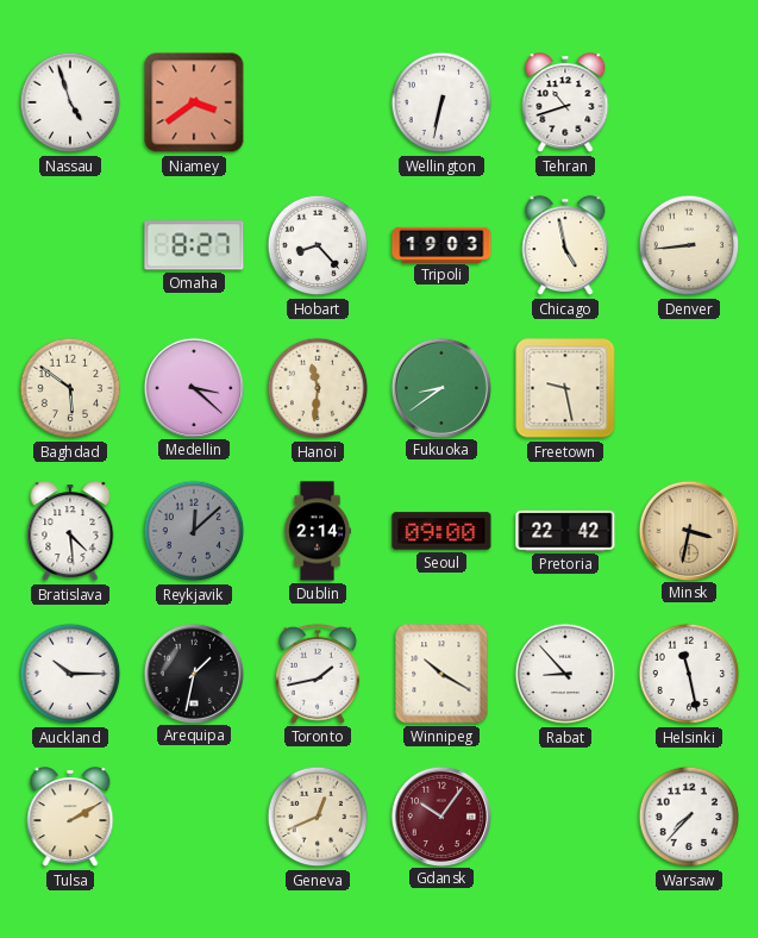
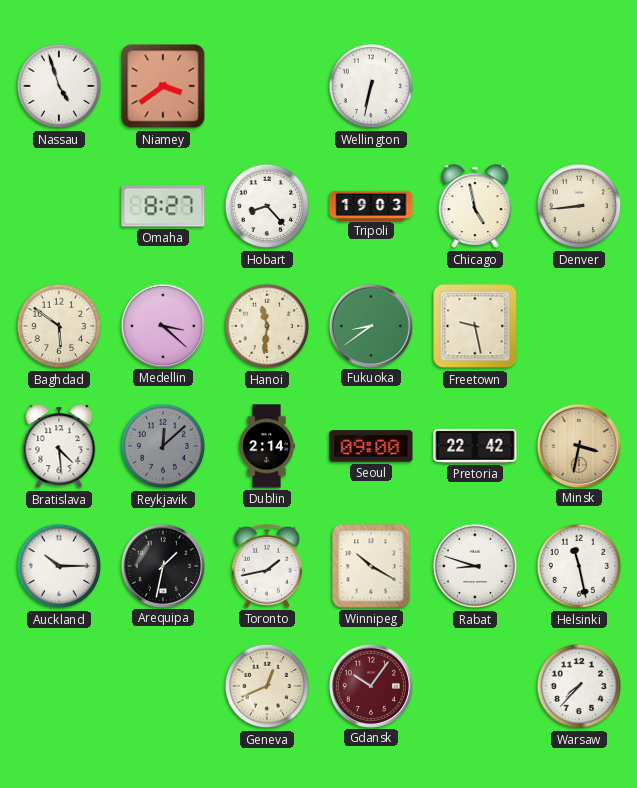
Tehran: 10:42 -> none
Rabat: 8:53 -> 8:48
Tulsa: 2:10 -> none
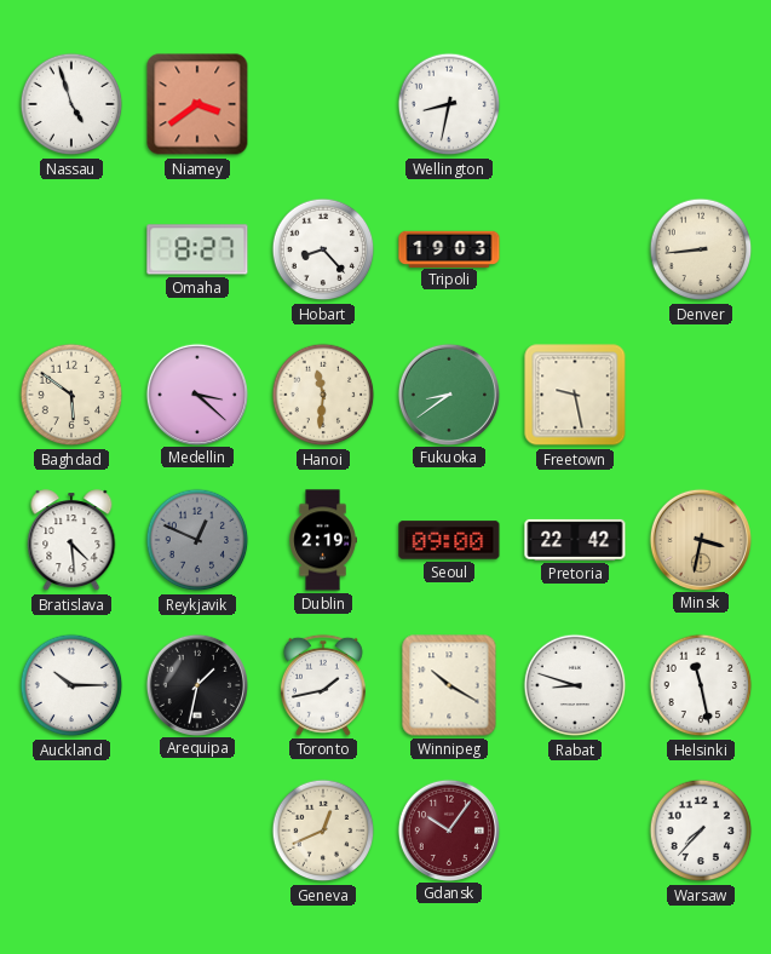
Wellington: 6:32 -> 8:32
Chicago: 4:58 -> none
Reykjavik: 12:08 -> 12:49
Dublin: 2:14 -> 2:19
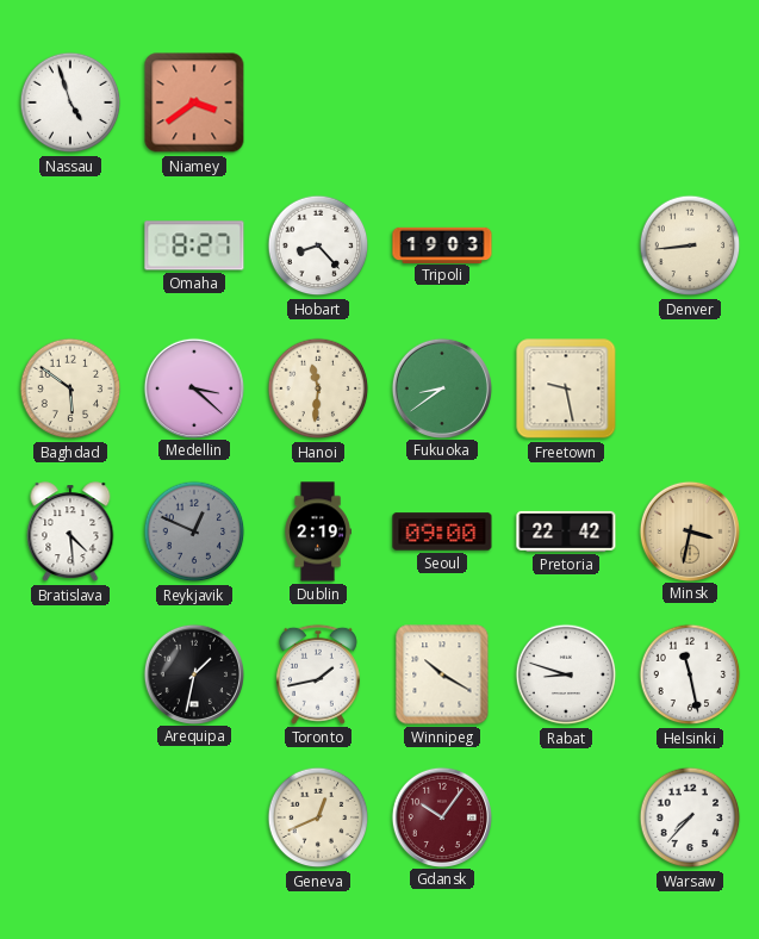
Wellington: 8:32 -> none
Auckland: 10:15 -> none
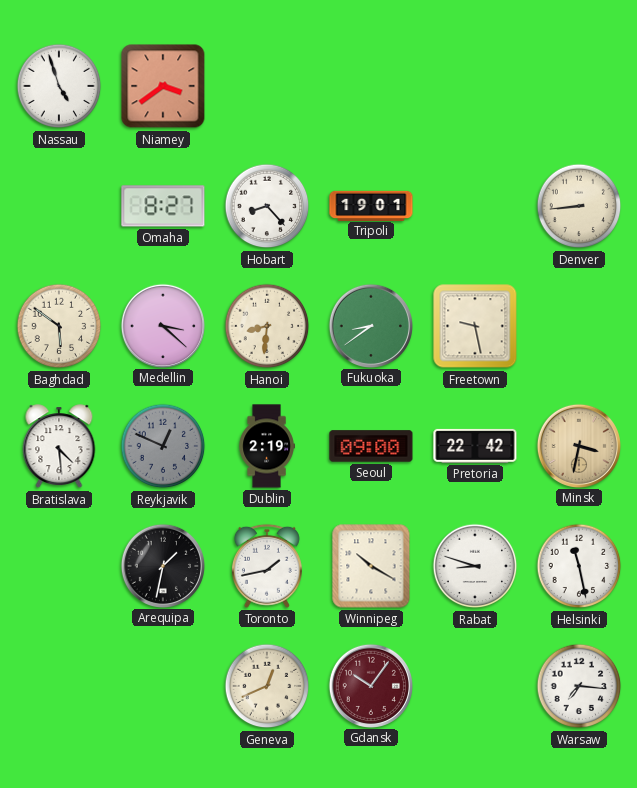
Tripoli: 19:03 -> 19:01
Hanoi: 11:31 -> 8:31
Warsaw: 7:37 -> 7:16
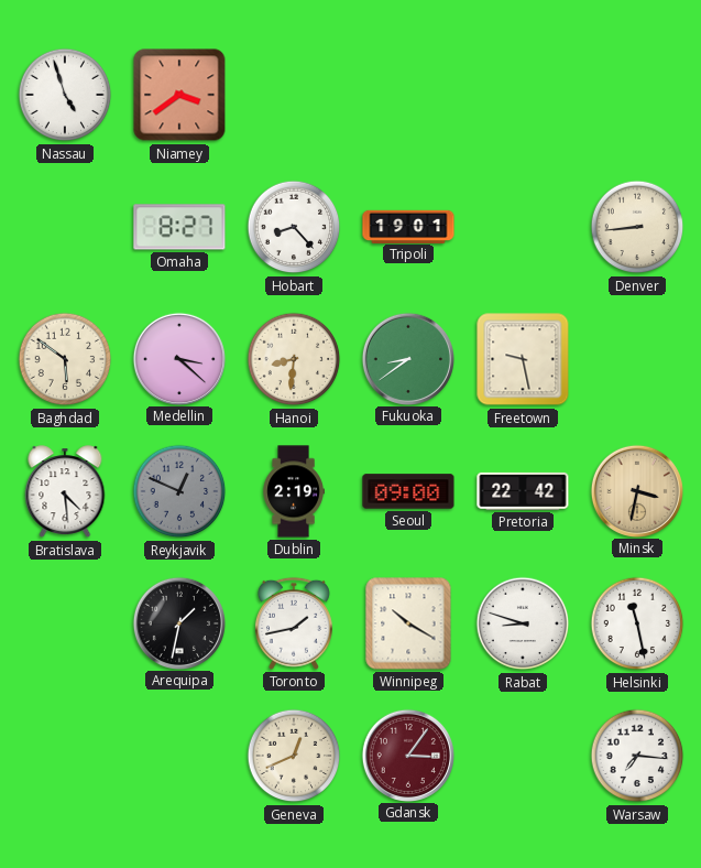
Gdansk: 10:06 -> 3:06
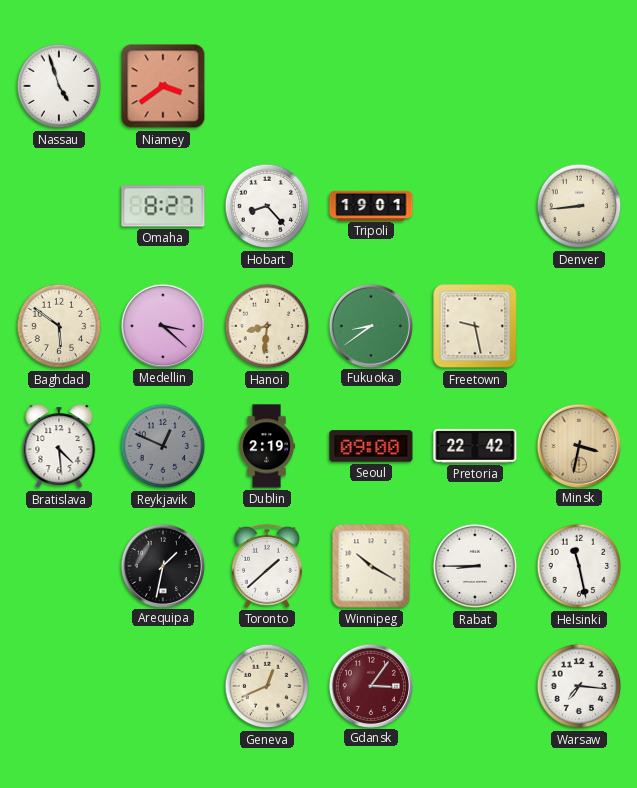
Toronto: 1:43 -> 1:38
Rabat: 8:48 -> 8:45
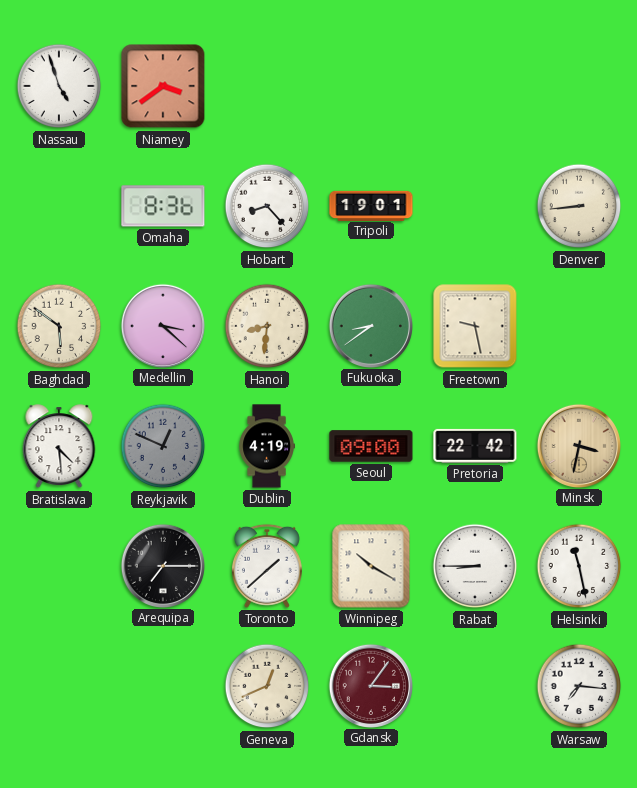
Omaha: 8:27 -> 8:36
Dublin: 2:19 -> 4:19
Arequipa: 1:32 -> 7:15
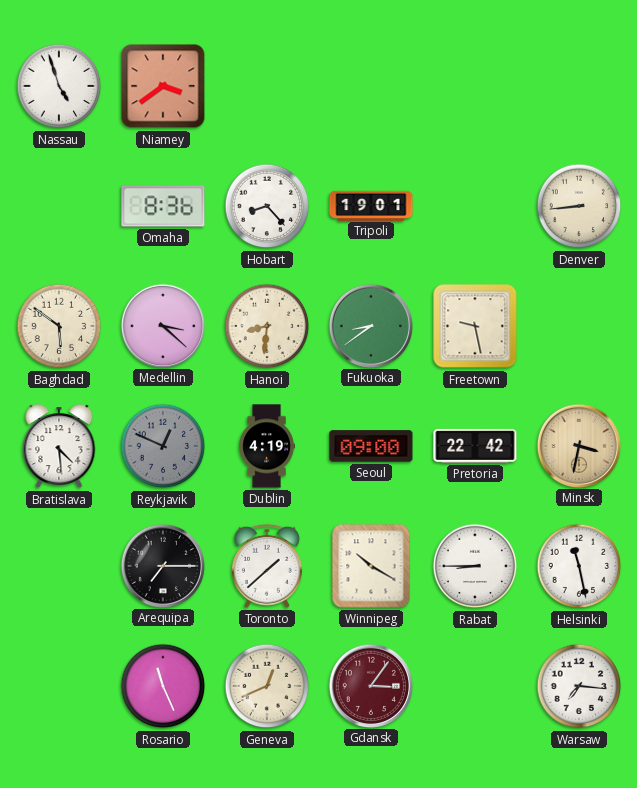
Rosario: none -> 11:26
